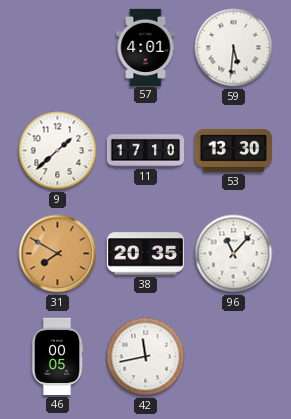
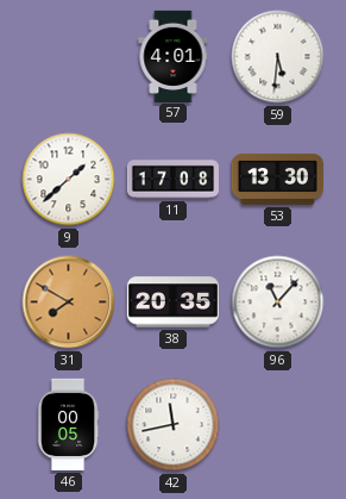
11: 17:10 -> 17:08
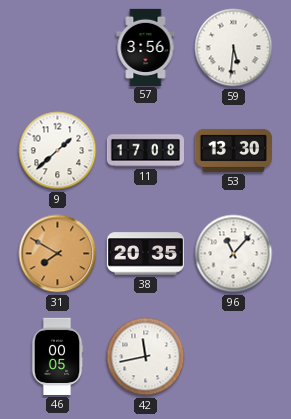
57: 4:01 -> 3:56
